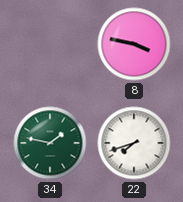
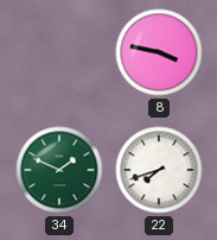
34: 1:47 -> 1:49
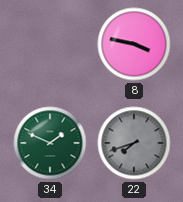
22 dial: white -> grey
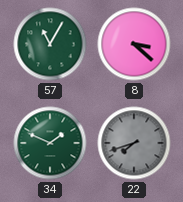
57: none -> 11:05
8: 3:47 -> 3:22
